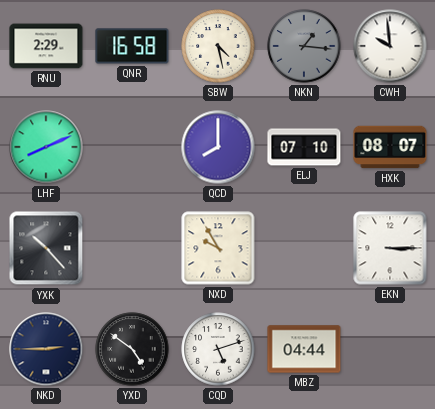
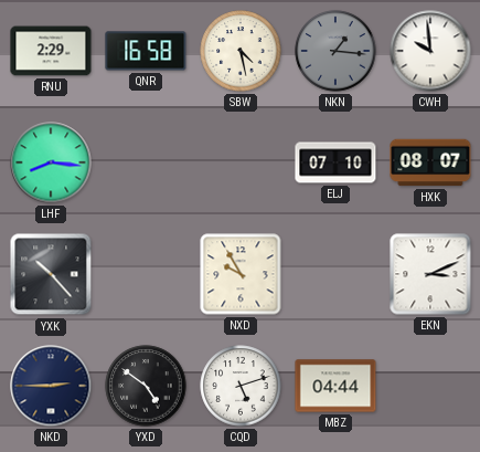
LHF: 8:11 -> 8:16
QCD: 8:00 -> none
EKN: 3:15 -> 3:11
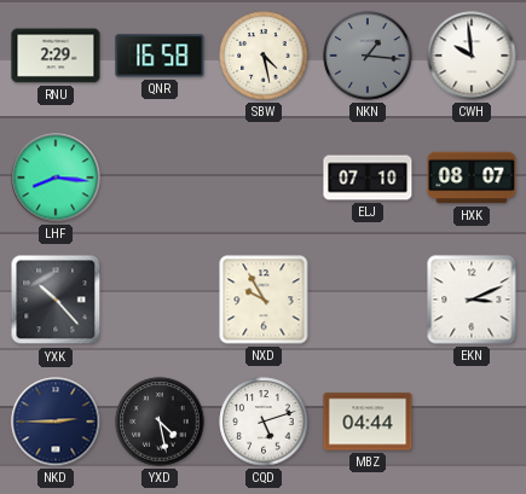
YXD: 4:51 -> 4:28
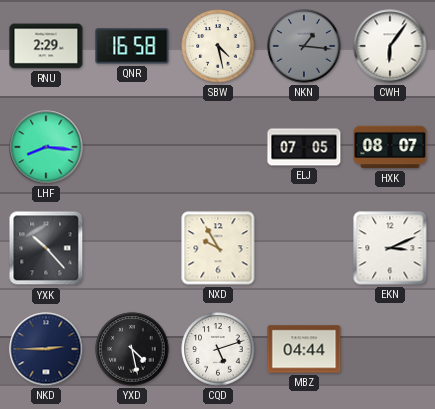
CWH: 9:59 -> 6:06
ELJ: 07:10 -> 07:05
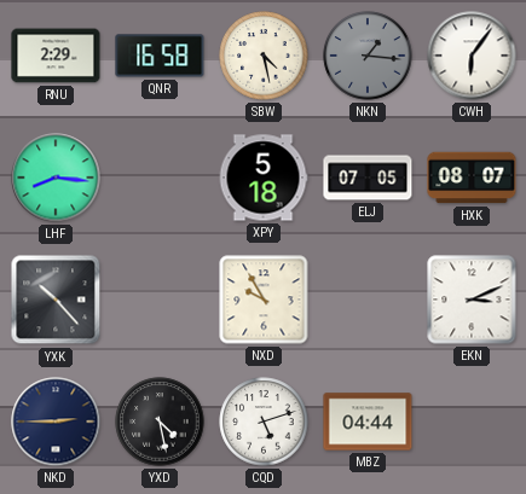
XPY: none -> 5:18
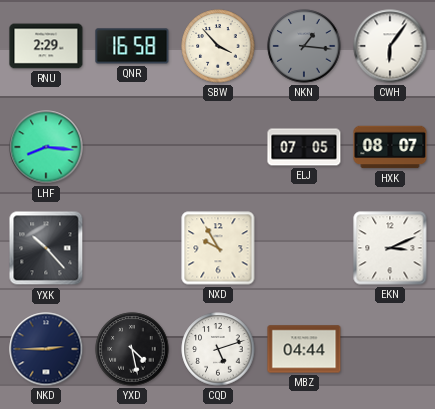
SBW: 4:28 -> 3:53
XPY: 5:18 -> none
